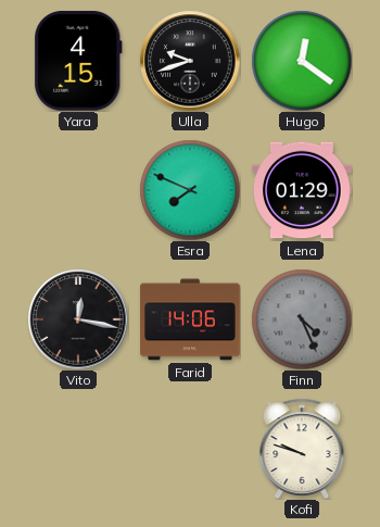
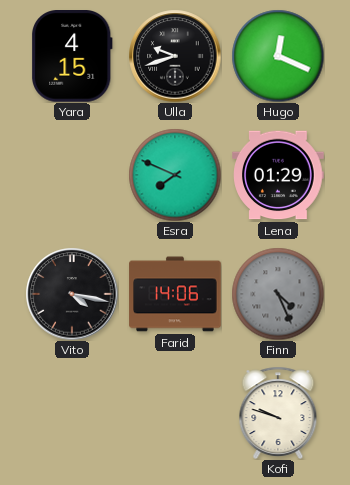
Hugo: 12:21 -> 12:19
Vito: 12:17 -> 4:17
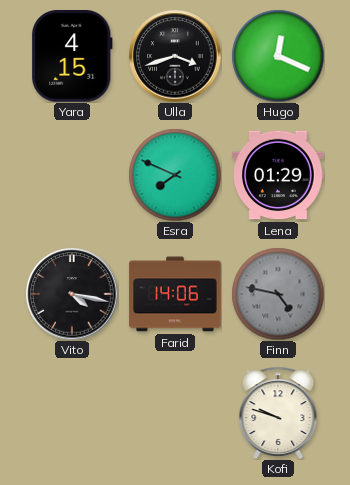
Ulla: 9:42 -> 3:42
Finn: 4:26 -> 4:47
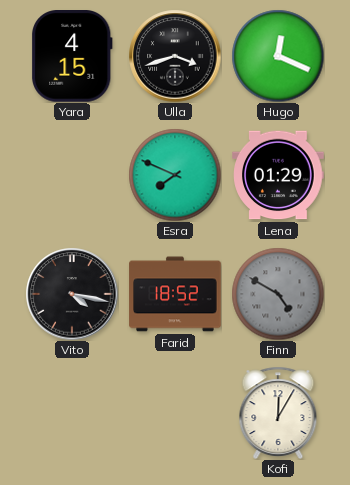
Farid: 14:06 -> 18:52
Finn: 4:47 -> 4:50
Kofi: 9:48 -> 12:05
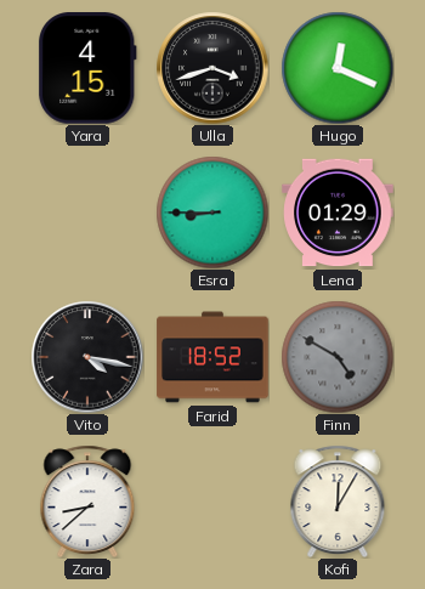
Esra: 7:49 -> 8:45
Zara: none -> 8:38
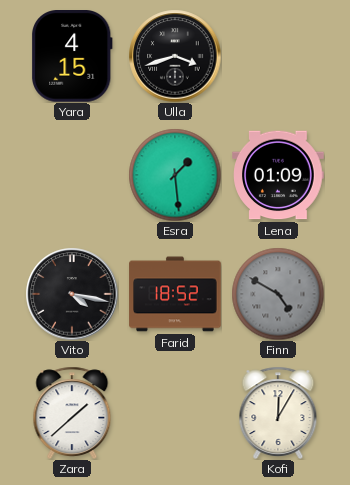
Hugo: 12:19 -> none
Esra: 8:45 -> 1:29
Lena: 01:29 -> 01:09
Zara: 8:38 -> 1:38
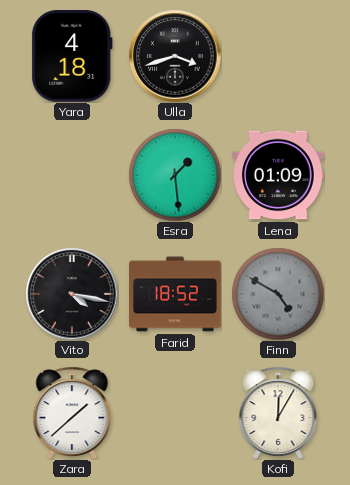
Yara: 4:15 -> 4:18
